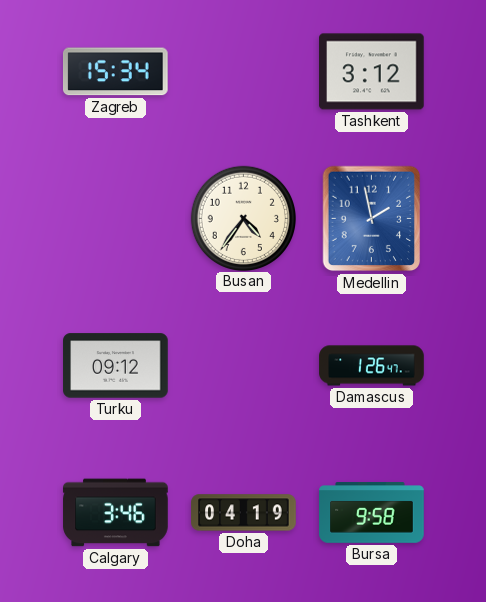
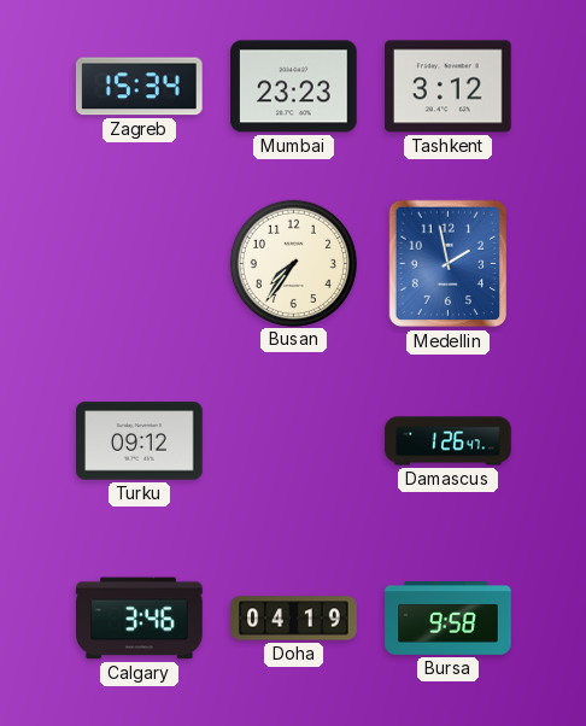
Mumbai: none -> 23:23
Busan: 4:36 -> 7:36
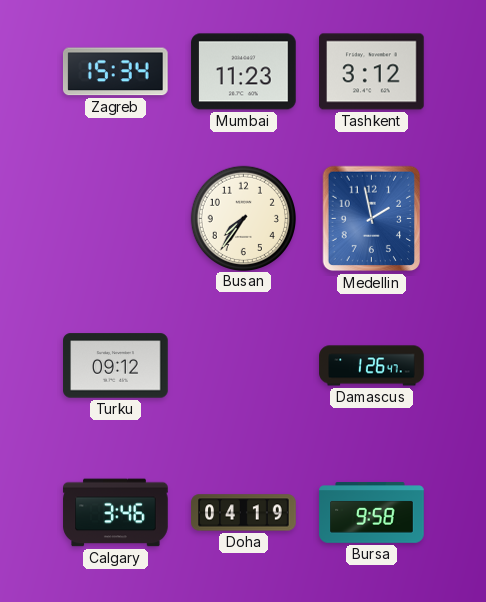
Mumbai: 23:23 -> 11:23
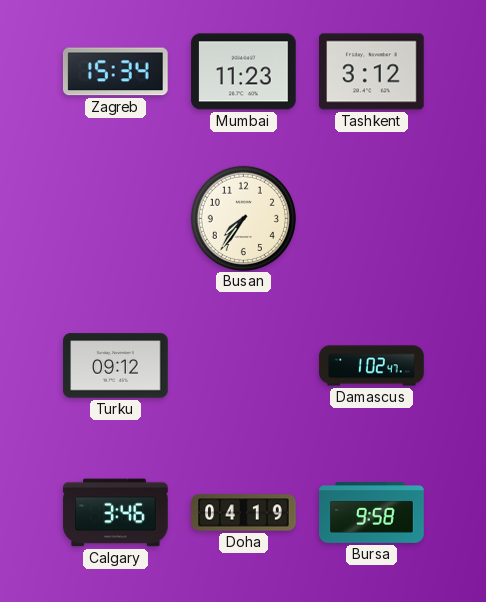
Medellin: 1:58 -> none
Damascus: 1:26 -> 1:02
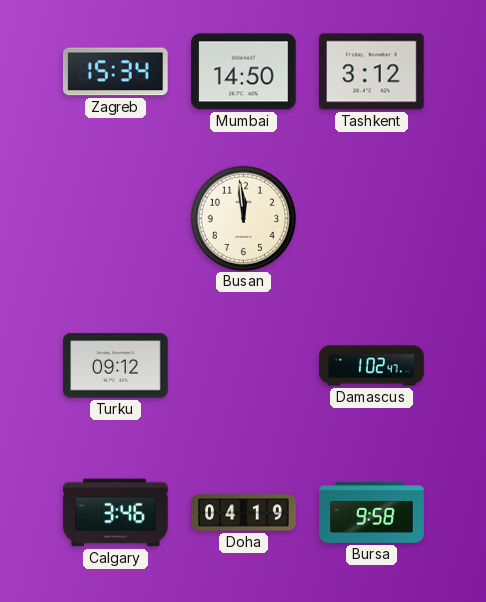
Mumbai: 11:23 -> 14:50
Busan: 7:36 -> 11:59
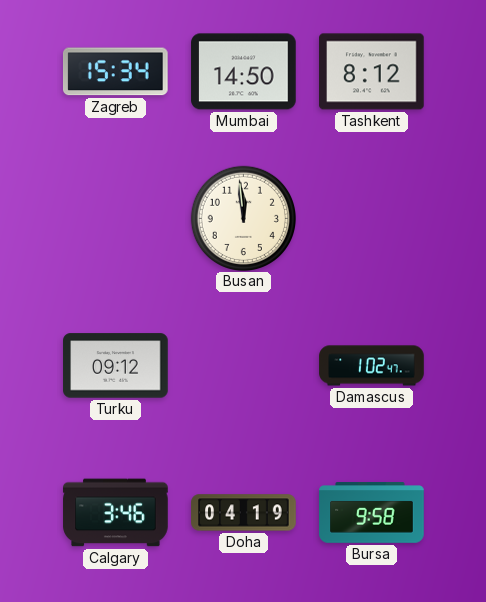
Tashkent: 3:12 -> 8:12
